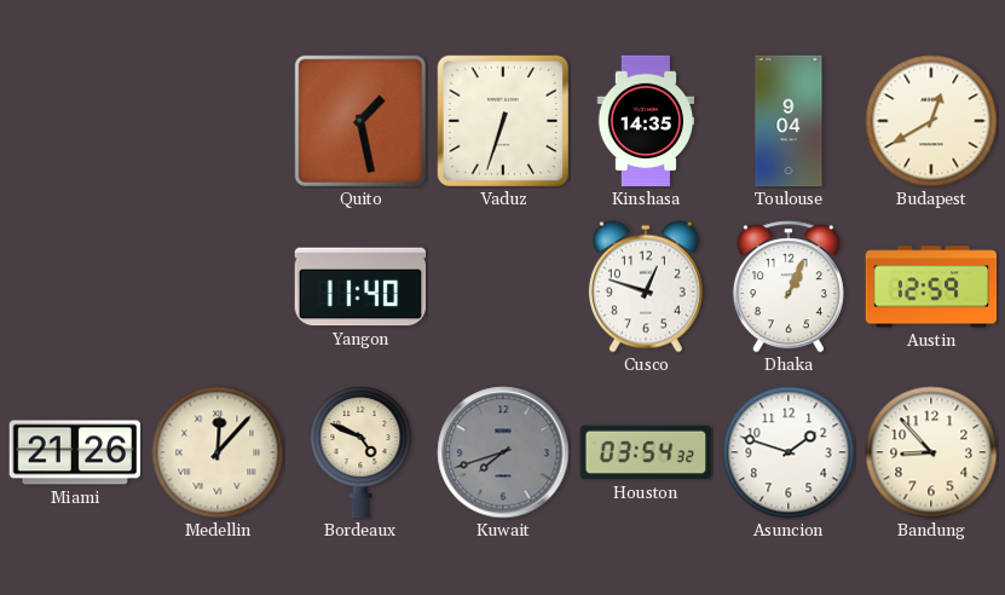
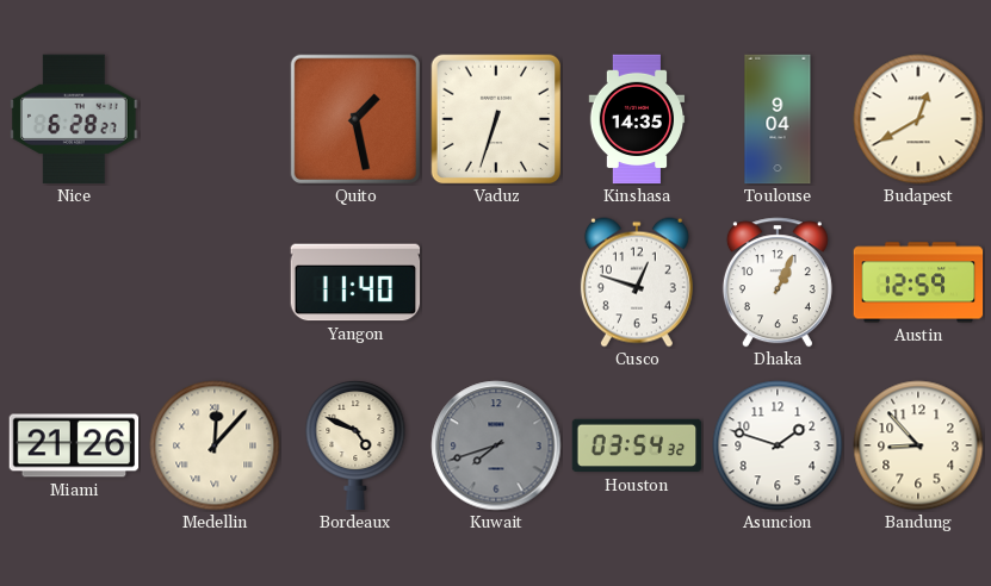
Nice: none -> 6:28
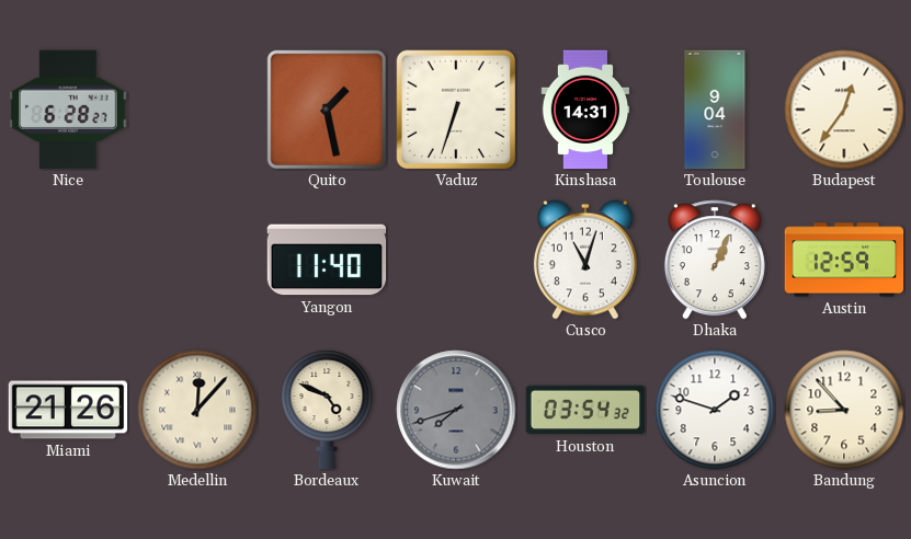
Kinshasa: 14:35 -> 14:31
Budapest: 12:40 -> 12:36
Cusco: 12:48 -> 11:03
